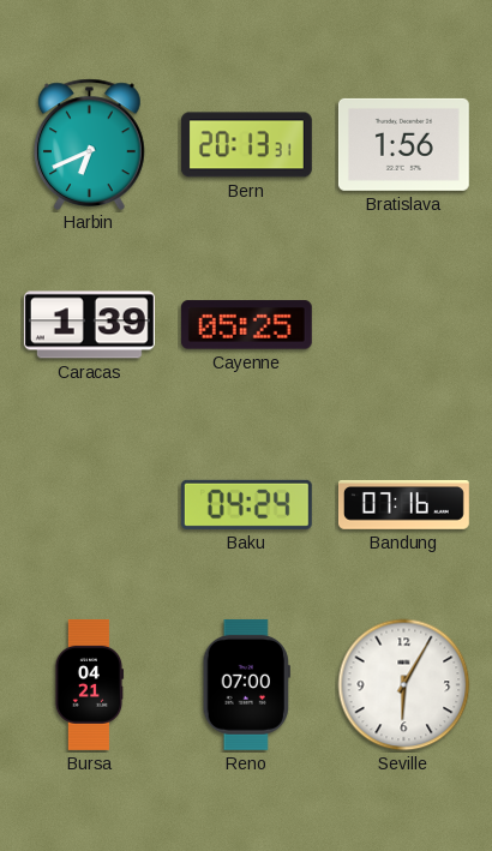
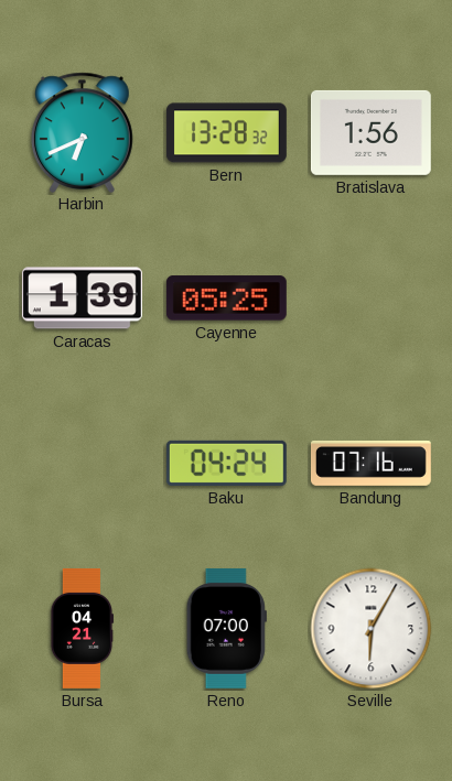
Bern: 20:13 -> 13:28
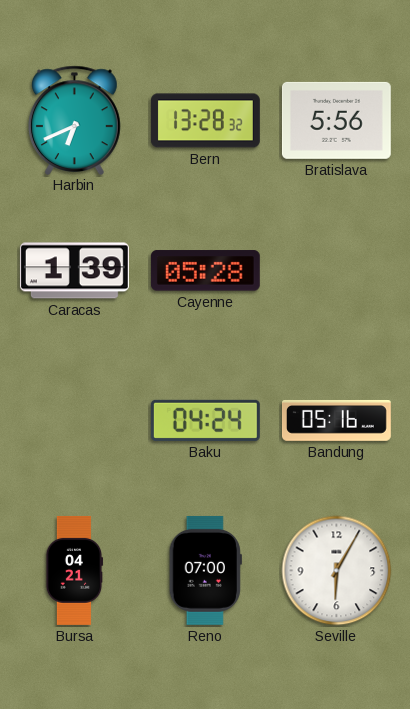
Bratislava: 1:56 -> 5:56
Cayenne: 05:25 -> 05:28
Bandung: 07:16 -> 05:16
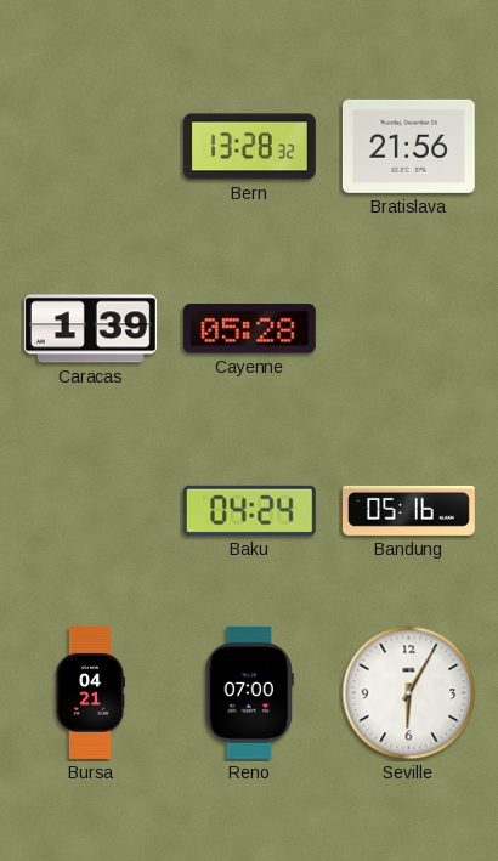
Harbin: 6:41 -> none
Bratislava: 5:56 -> 21:56
